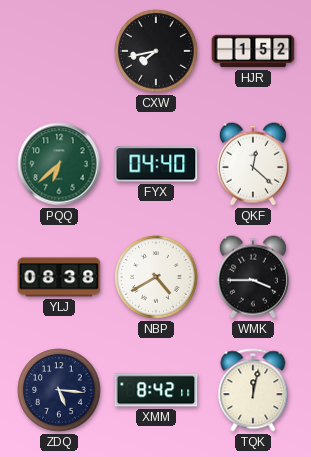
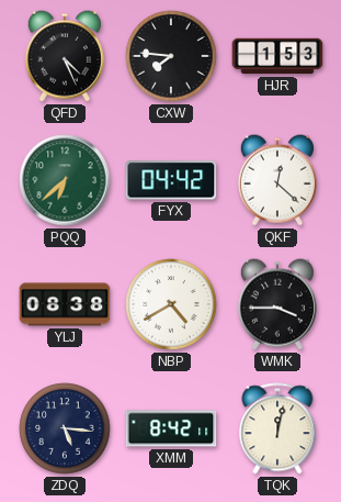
QFD: none -> 4:26
CXW: 7:43 -> 7:46
HJR: 1:52 -> 1:53
FYX: 04:40 -> 04:42
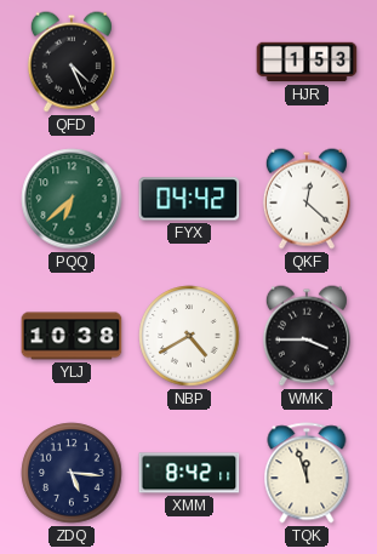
CXW: 7:46 -> none
YLJ: 08:38 -> 10:38
TQK: 12:02 -> 11:57
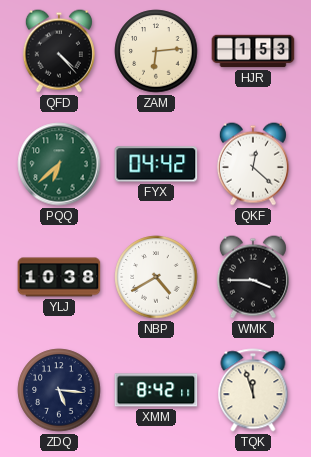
QFD: 4:26 -> 4:23
ZAM: none -> 6:14
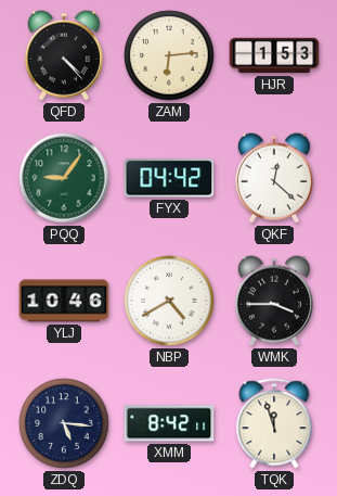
PQQ: 6:38 -> 9:06
YLJ: 10:38 -> 10:46
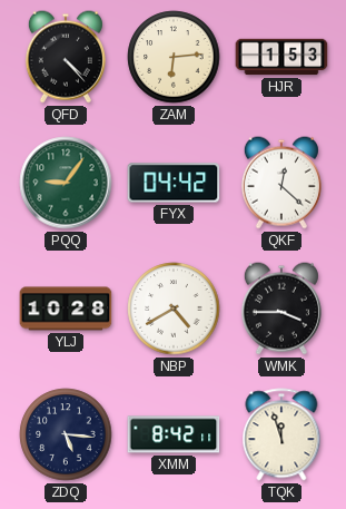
YLJ: 10:46 -> 10:28
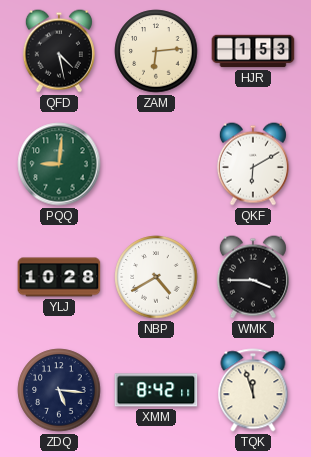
QFD: 4:23 -> 4:28
PQQ: 9:06 -> 9:01
FYX: 04:42 -> none
QKF: 12:22 -> 6:10
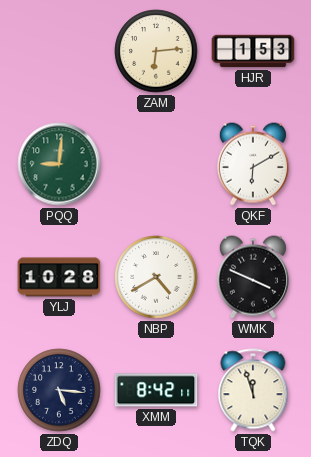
QFD: 4:28 -> none
WMK: 3:45 -> 3:49
